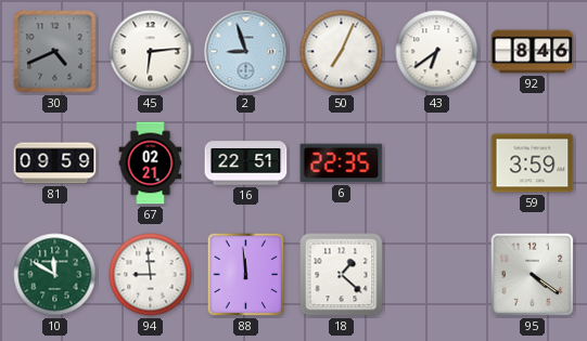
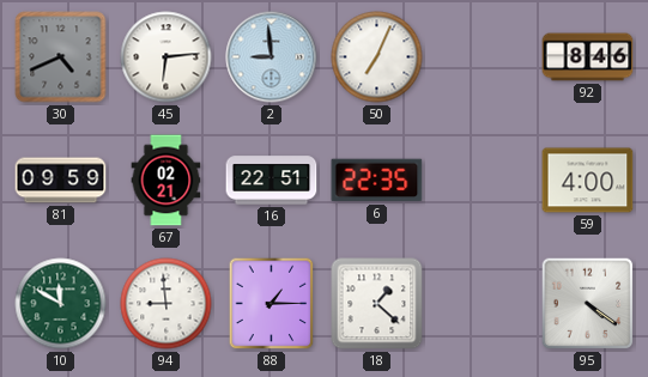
2: 8:57 -> 8:59
43: 6:39 -> none
59: 3:59 -> 4:00
88: 11:59 -> 1:15
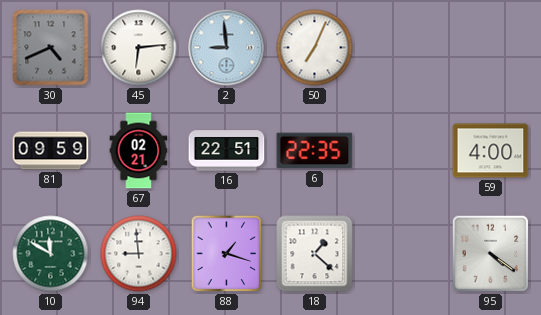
92: 8:46 -> none
88: 1:15 -> 1:18
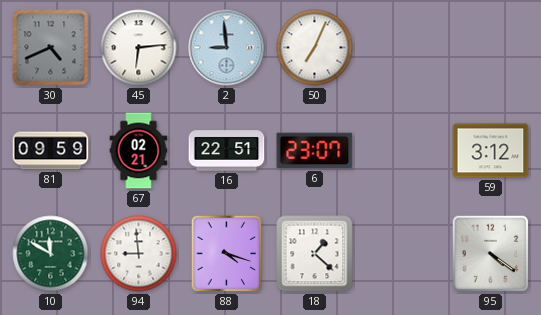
6: 22:35 -> 23:07
59: 4:00 -> 3:12
88: 1:18 -> 4:18
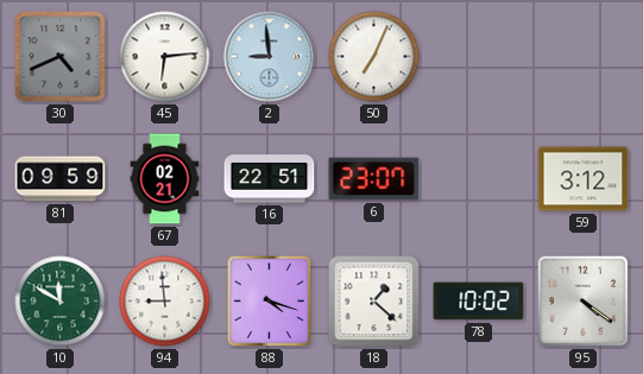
78: none -> 10:02
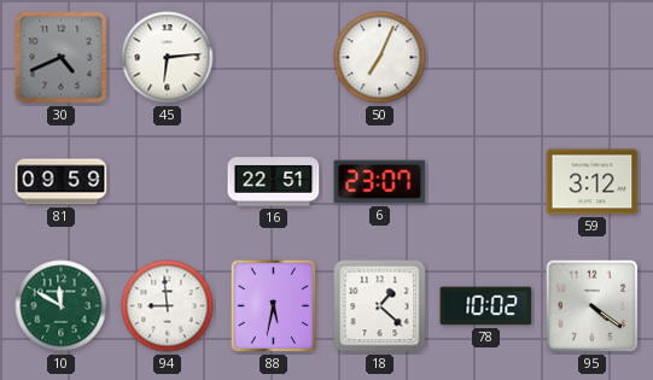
2: 8:59 -> none
67: 02:21 -> none
88: 4:18 -> 5:32
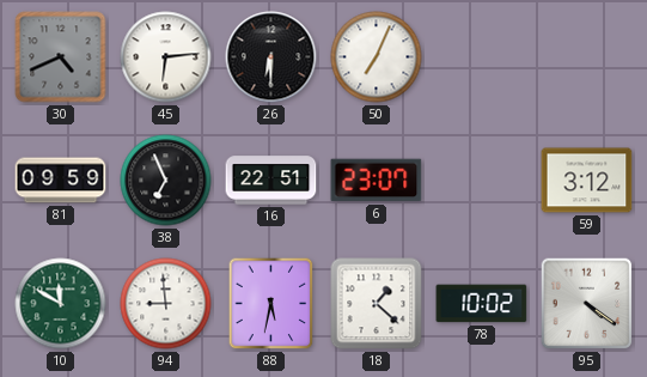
26: none -> 6:30
38: none -> 6:56
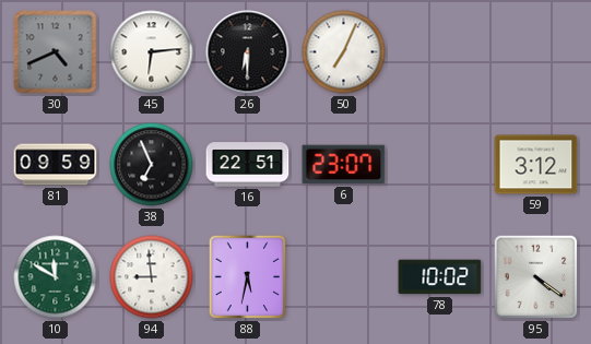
18: 1:22 -> none
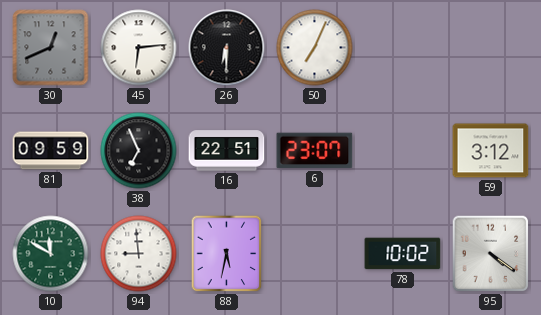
30: 4:41 -> 12:41
